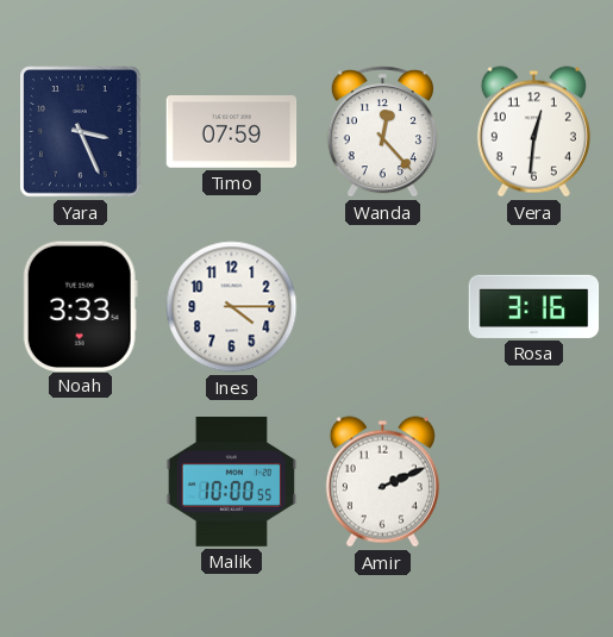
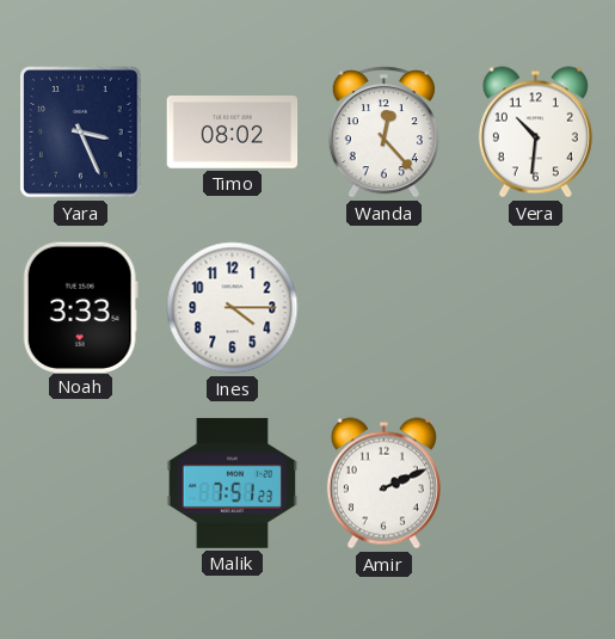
Timo: 07:59 -> 08:02
Vera: 12:31 -> 10:31
Rosa: 3:16 -> none
Malik: 10:00 -> 7:51
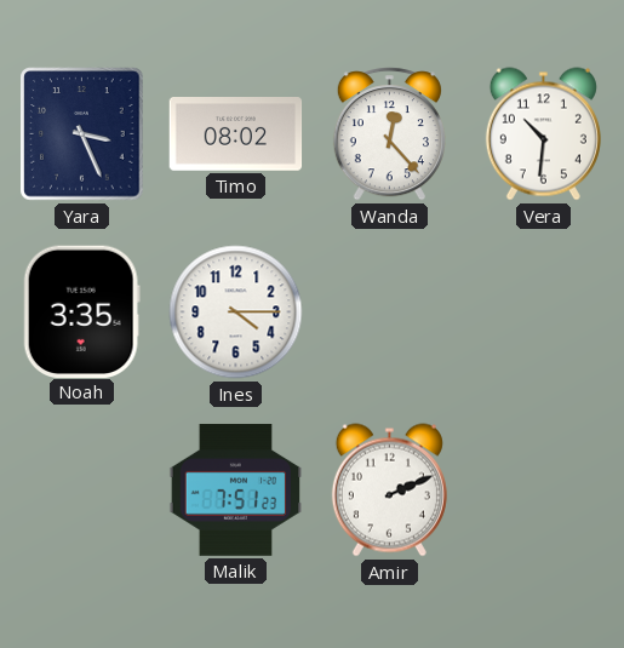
Noah: 3:33 -> 3:35
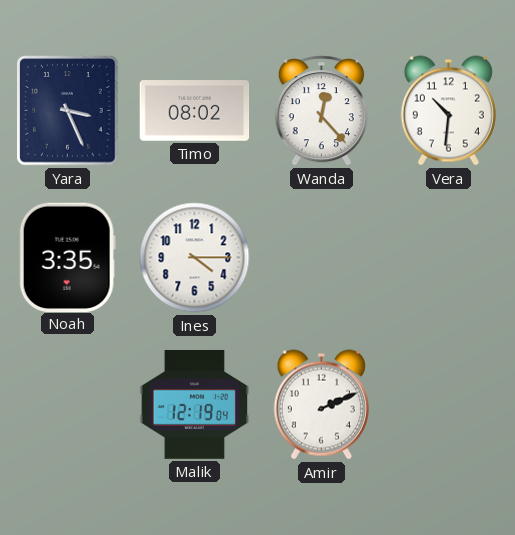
Malik: 7:51 -> 12:19
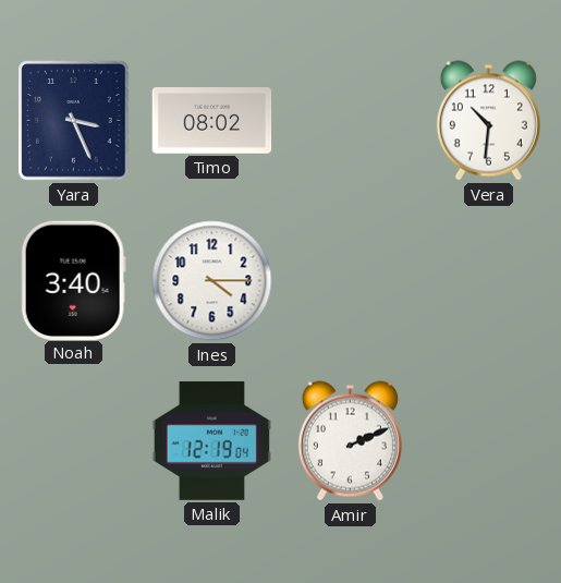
Wanda: 12:23 -> none
Noah: 3:35 -> 3:40
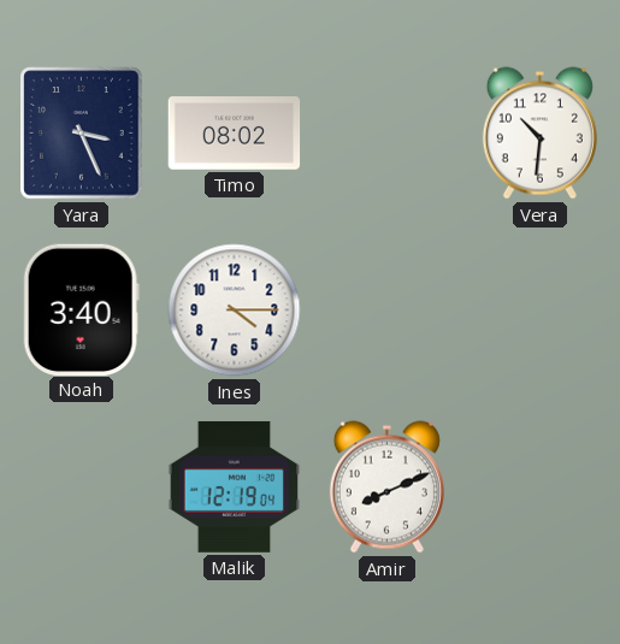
Amir: 2:11 -> 8:11
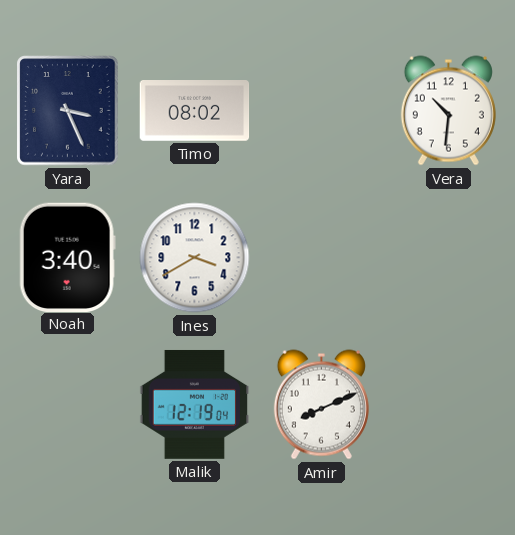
Ines: 4:15 -> 3:40
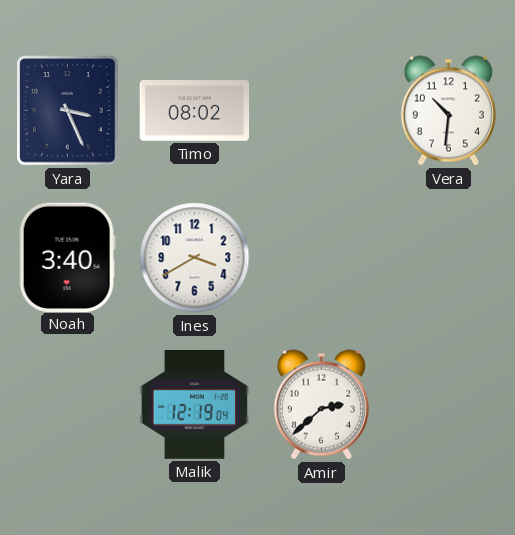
Amir: 8:11 -> 2:38
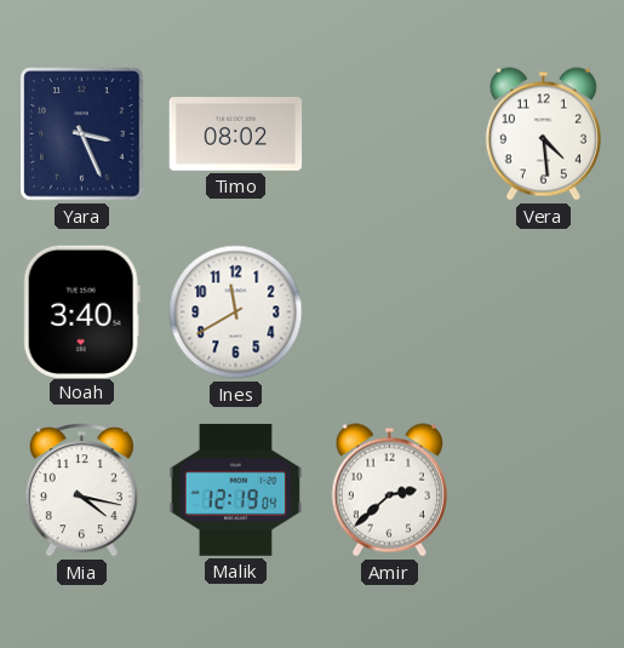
Vera: 10:31 -> 4:29
Ines: 3:40 -> 11:40
Mia: none -> 4:17
